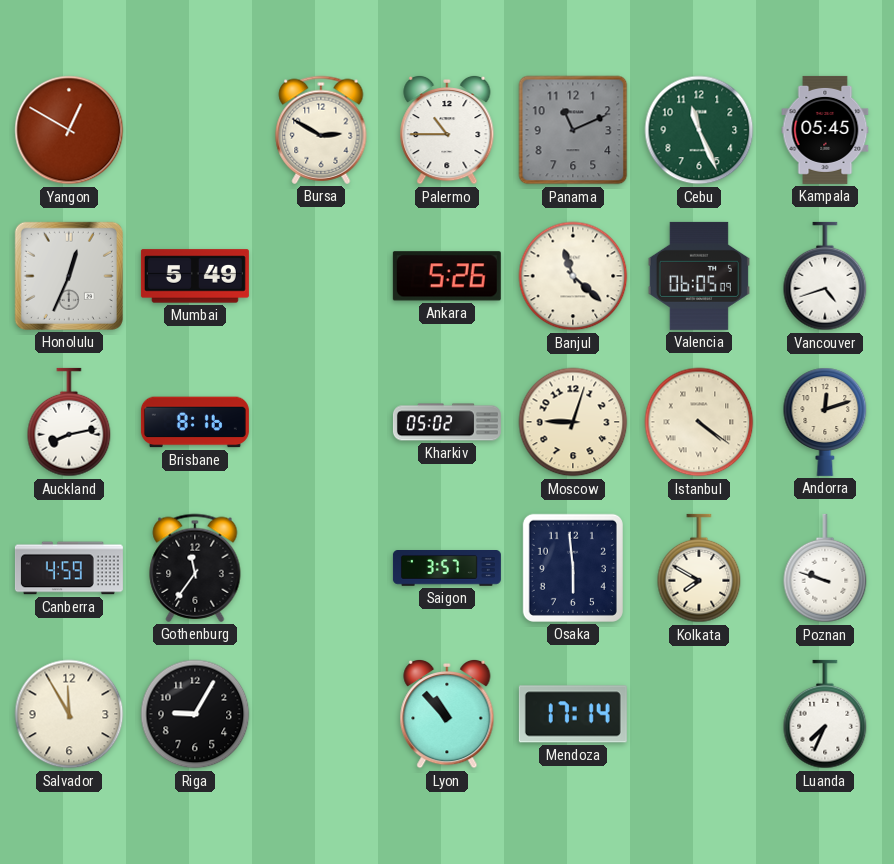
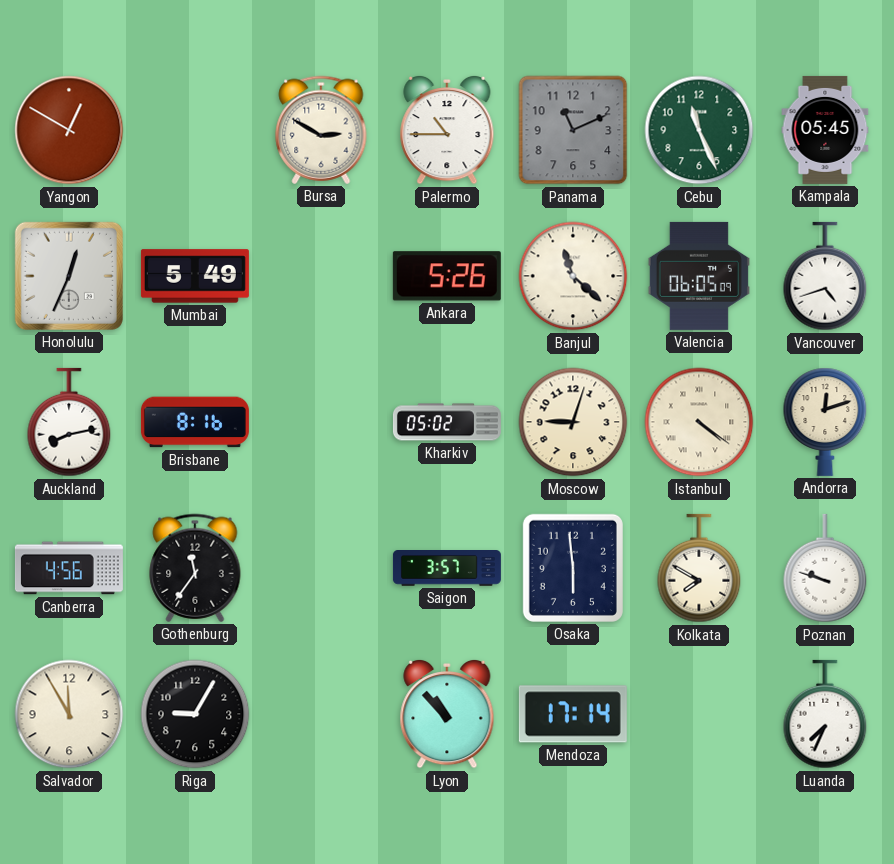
Canberra: 4:59 -> 4:56
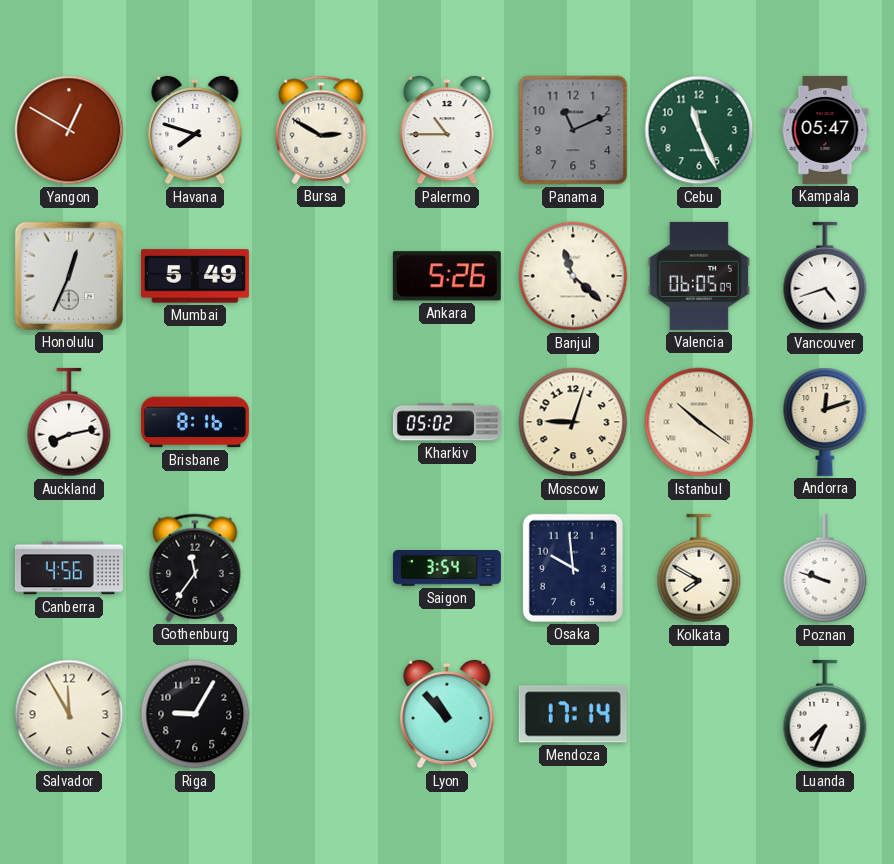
Havana: none -> 7:48
Kampala: 05:45 -> 05:47
Istanbul: 4:21 -> 10:21
Saigon: 3:57 -> 3:54
Osaka: 5:59 -> 9:59
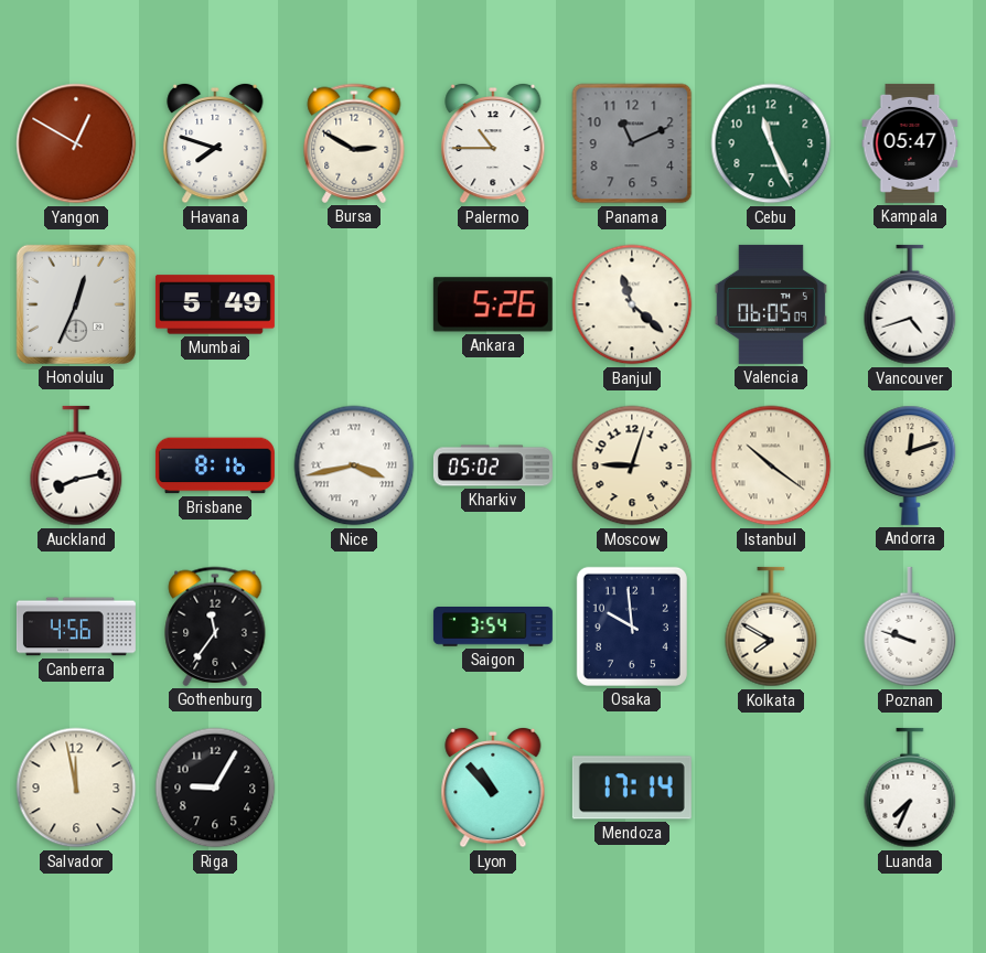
Nice: none -> 3:43
Salvador: 11:55 -> 11:58
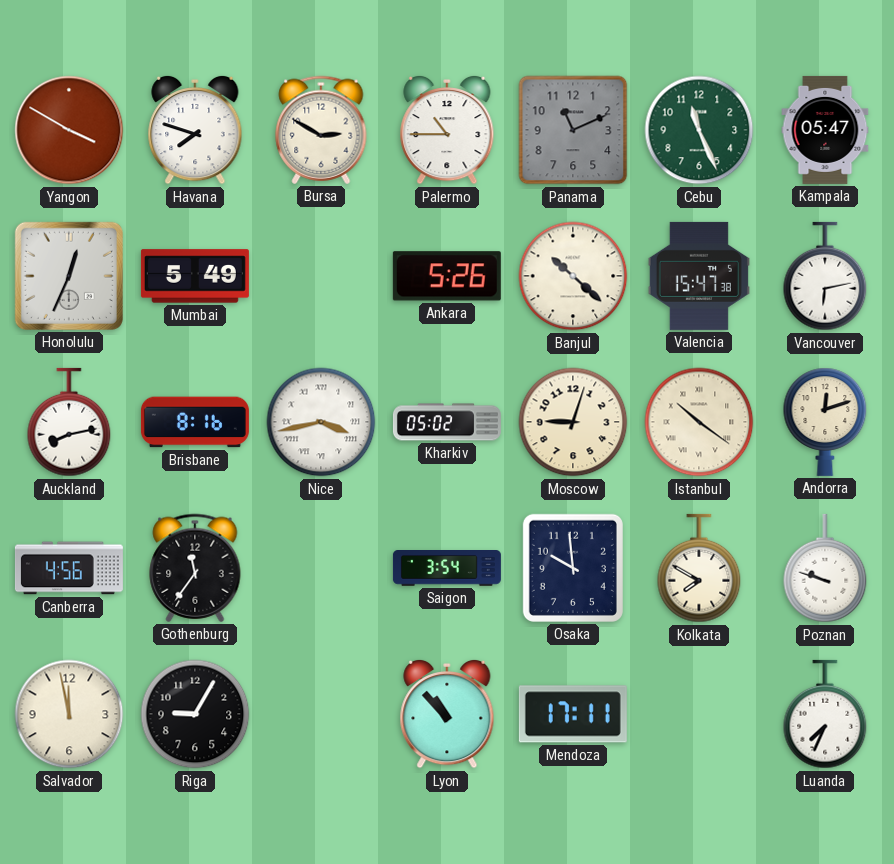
Yangon: 12:50 -> 3:50
Banjul: 11:22 -> 10:22
Valencia: 06:05 -> 15:47
Vancouver: 4:42 -> 6:13
Mendoza: 17:14 -> 17:11
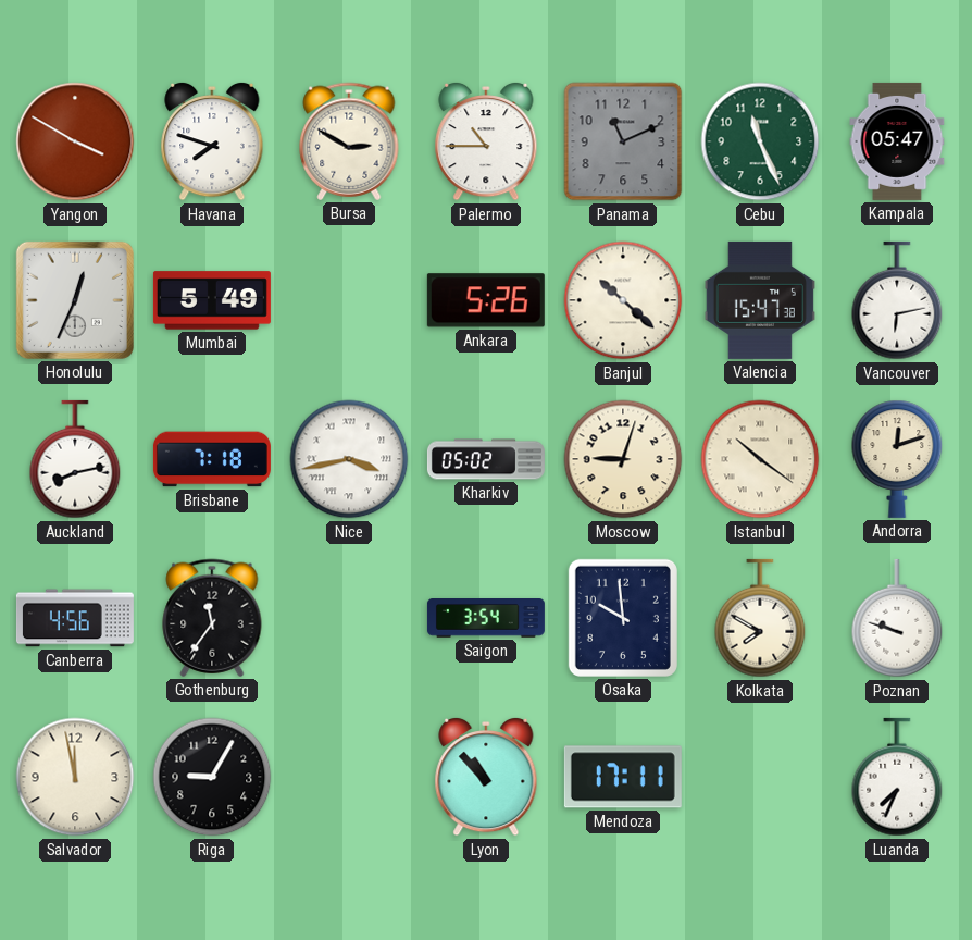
Brisbane: 8:16 -> 7:18
